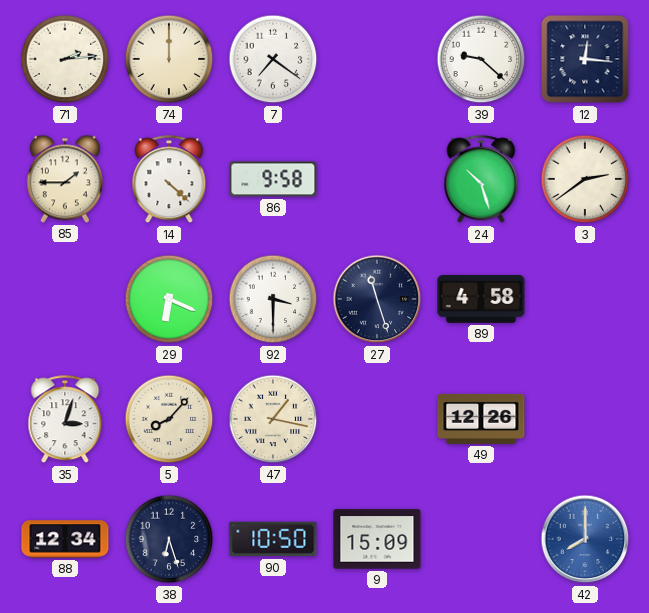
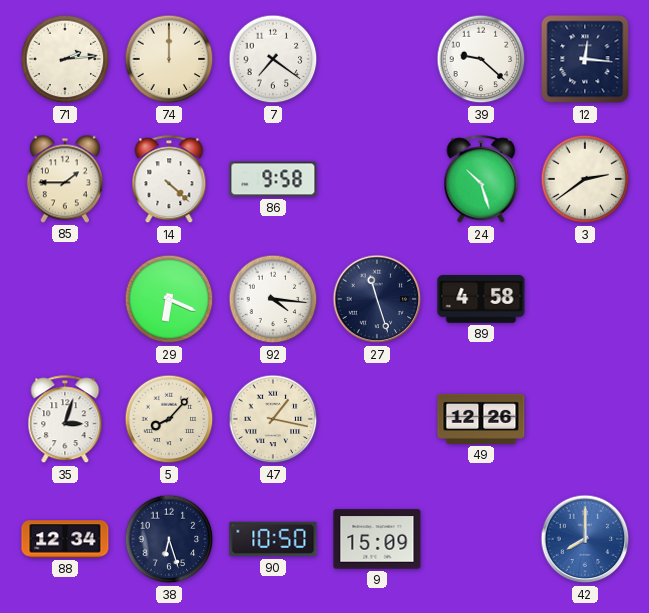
92: 3:30 -> 4:16
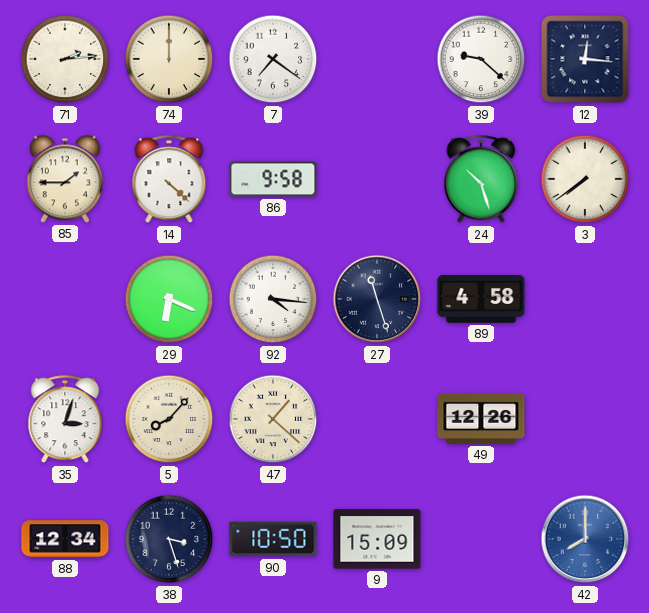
3: 2:39 -> 7:39
47: 1:17 -> 1:22
38: 6:27 -> 3:27
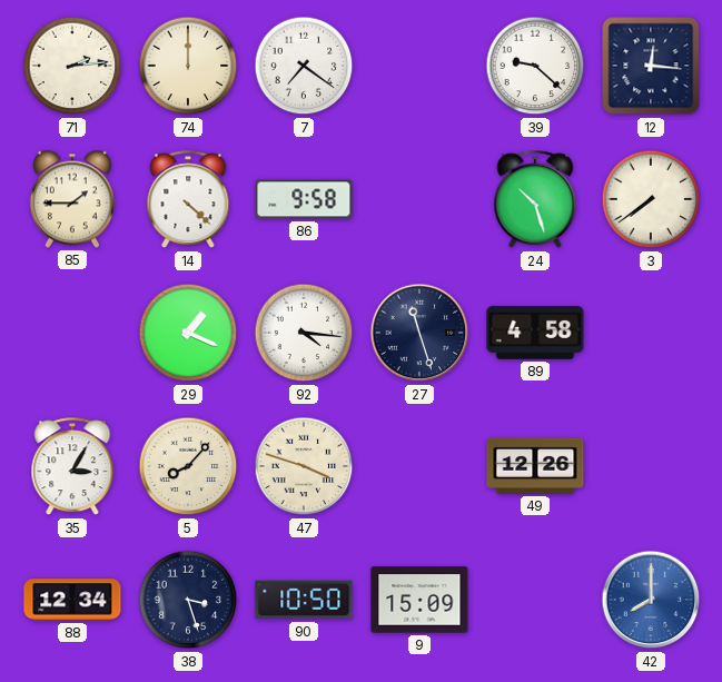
29: 6:19 -> 1:19
35: 3:03 -> 3:05
47: 1:22 -> 3:48
